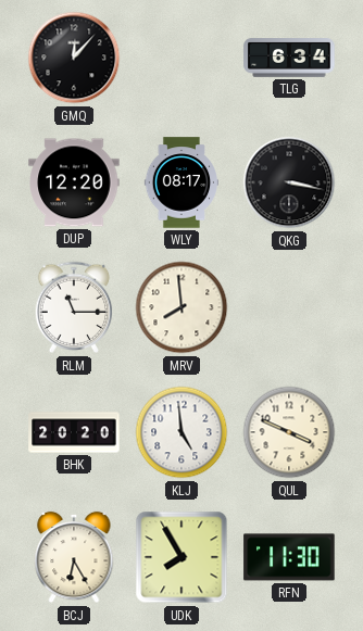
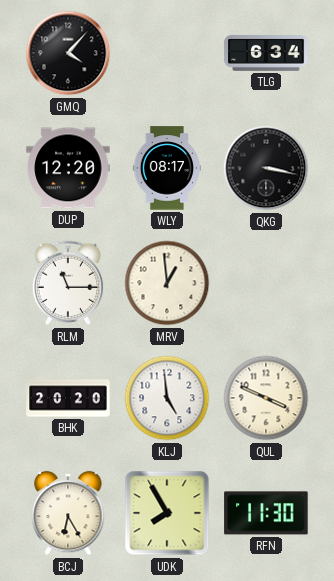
GMQ: 12:07 -> 4:07
MRV: 7:59 -> 12:59
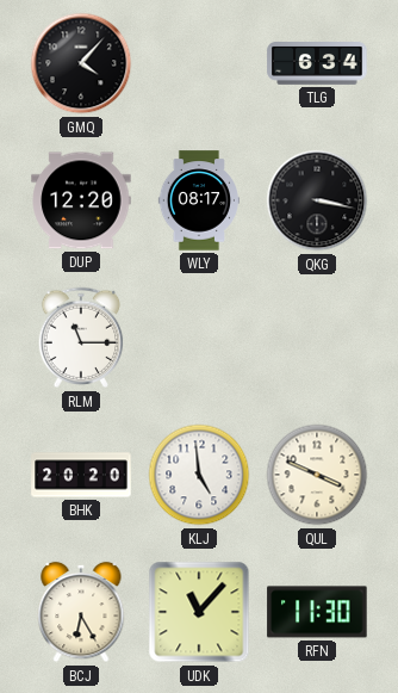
MRV: 12:59 -> none
UDK: 7:55 -> 11:07
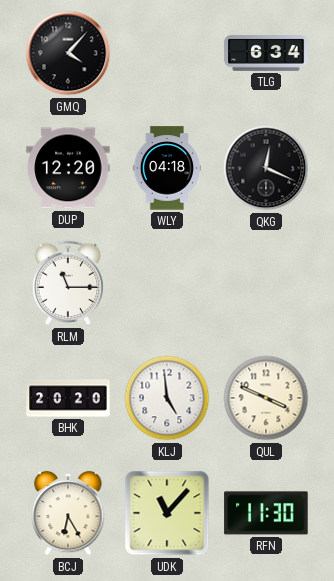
WLY: 08:17 -> 04:18
QKG: 3:17 -> 12:19
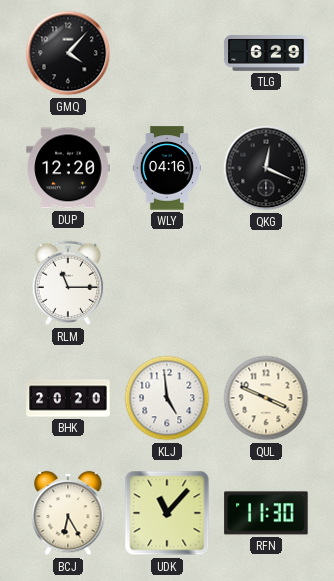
TLG: 6:34 -> 6:29
WLY: 04:18 -> 04:16
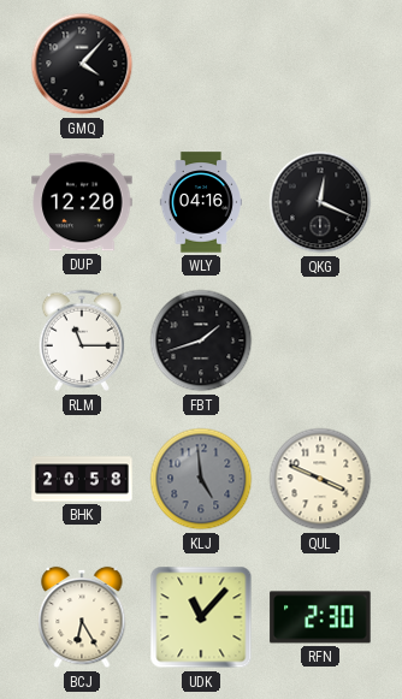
TLG: 6:29 -> none
FBT: none -> 1:42
BHK: 20:20 -> 20:58
KLJ dial: white -> grey
RFN: 11:30 -> 2:30
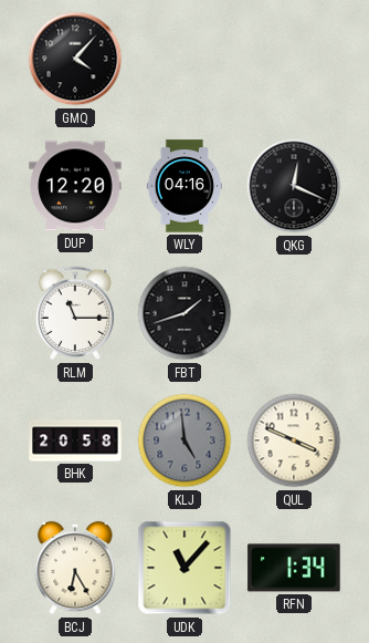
RFN: 2:30 -> 1:34
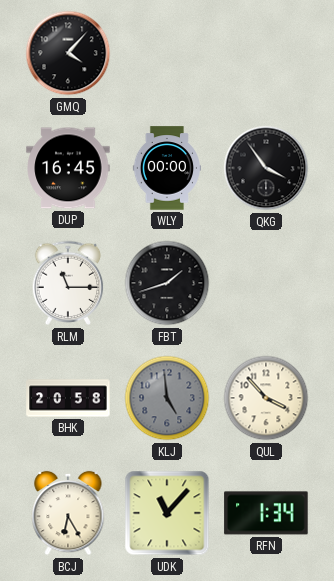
DUP: 12:20 -> 16:45
WLY: 04:16 -> 00:00
QKG: 12:19 -> 3:54
QUL: 3:49 -> 3:53
